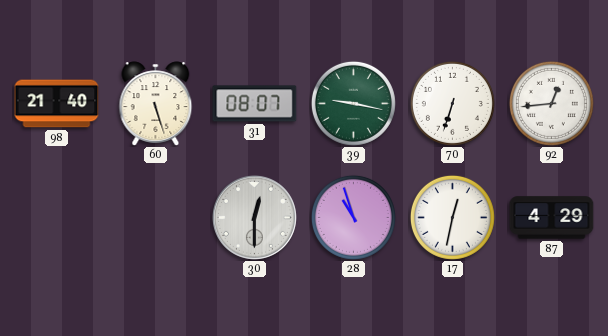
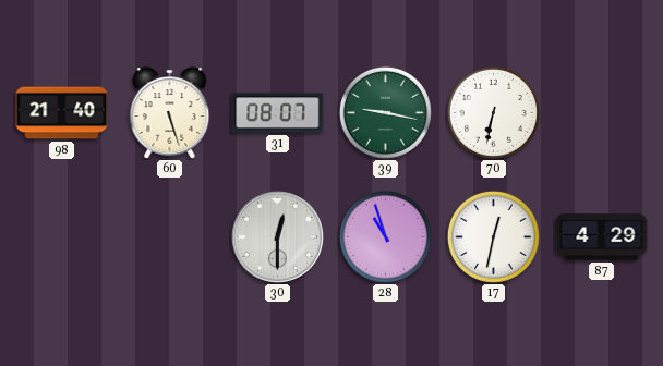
70: 6:33 -> 6:32
92: 12:44 -> none
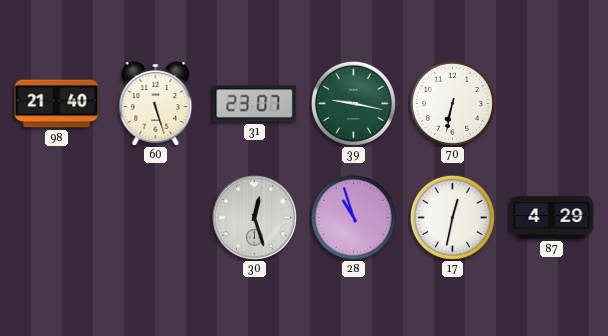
31: 08:07 -> 23:07
30: 12:30 -> 12:27
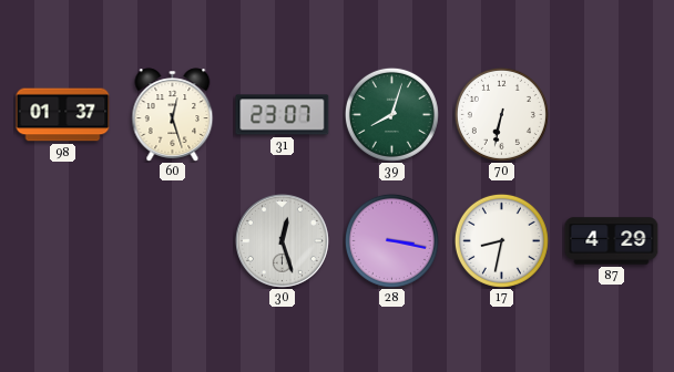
98: 21:40 -> 01:37
60: 5:27 -> 12:27
39: 9:17 -> 8:03
28: 10:57 -> 3:17
17: 12:32 -> 8:32
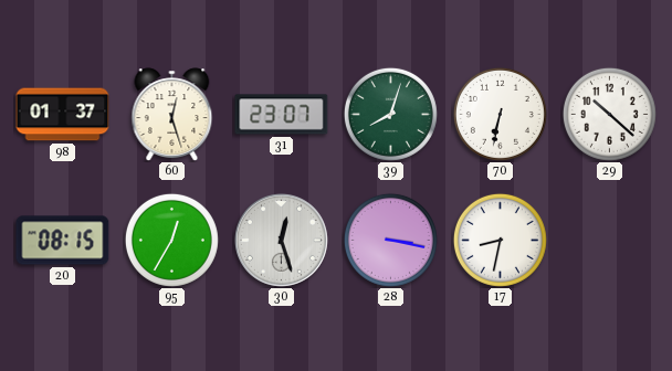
29: none -> 10:22
20: none -> 08:15
95: none -> 12:35
87: 4:29 -> none
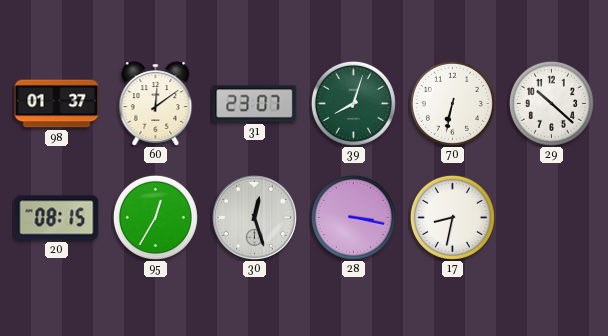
60: 12:27 -> 12:09
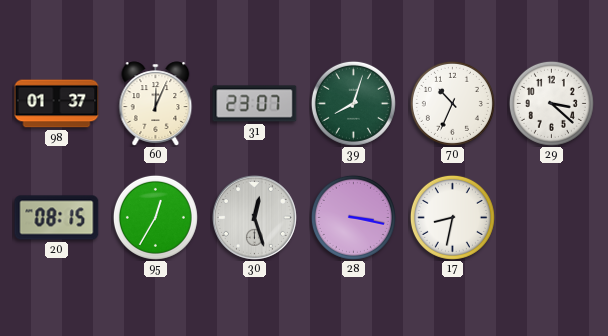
60: 12:09 -> 12:04
70: 6:32 -> 10:34
29: 10:22 -> 3:22
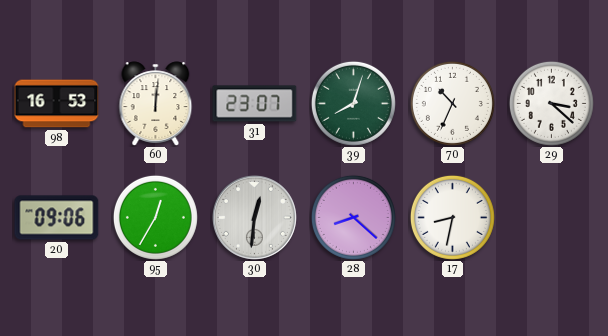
98: 01:37 -> 16:53
60: 12:04 -> 12:01
20: 08:15 -> 09:06
30: 12:27 -> 12:31
28: 3:17 -> 8:22
